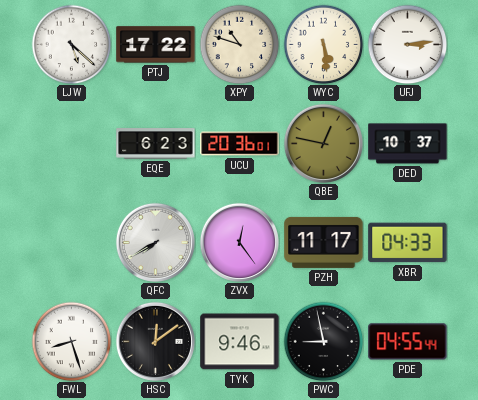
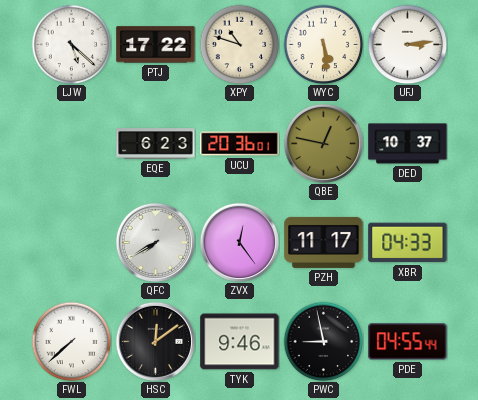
FWL: 8:27 -> 7:38
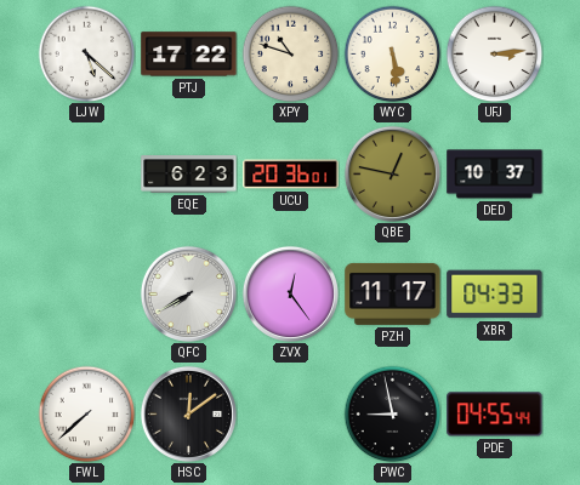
TYK: 9:46 -> none
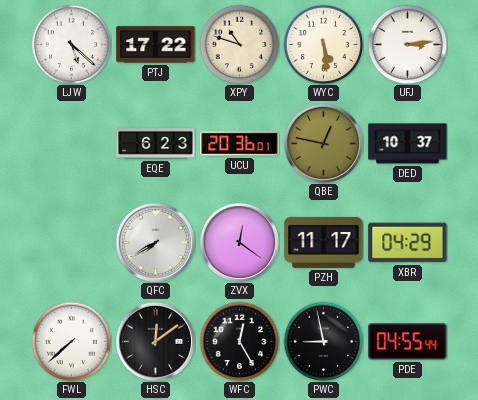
ZVX: 12:24 -> 12:21
XBR: 04:33 -> 04:29
WFC: none -> 12:25
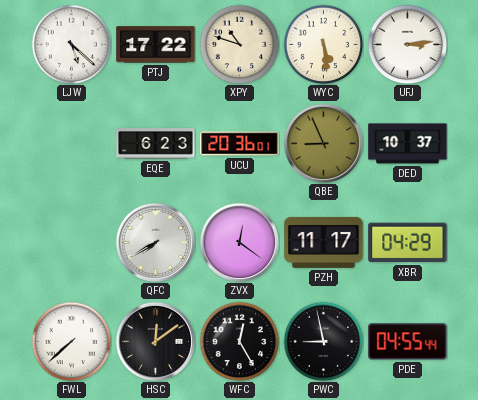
QBE: 12:47 -> 8:56
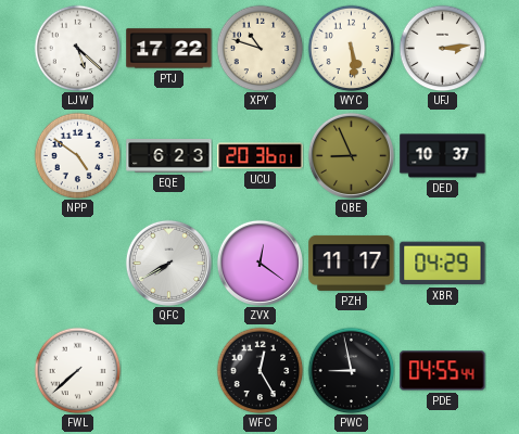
NPP: none -> 4:51
HSC: 12:09 -> none
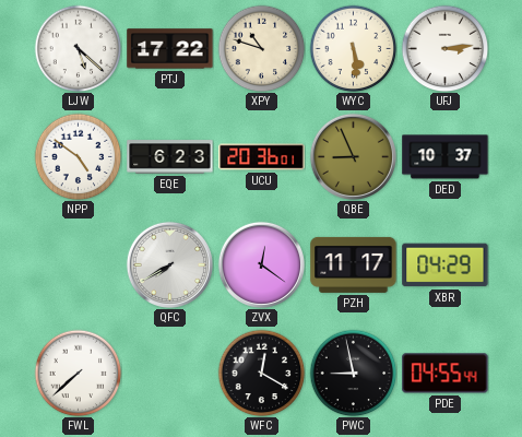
WFC: 12:25 -> 12:20
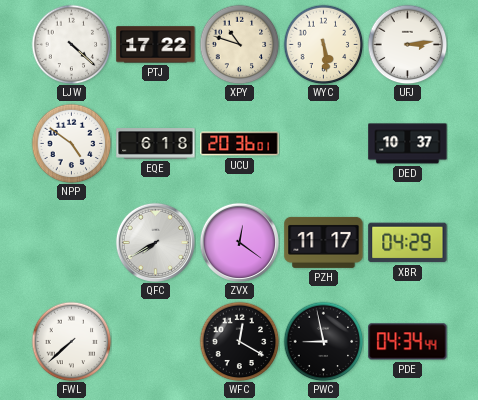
LJW: 5:22 -> 4:22
EQE: 6:23 -> 6:18
QBE: 8:56 -> none
PDE: 04:55 -> 04:34
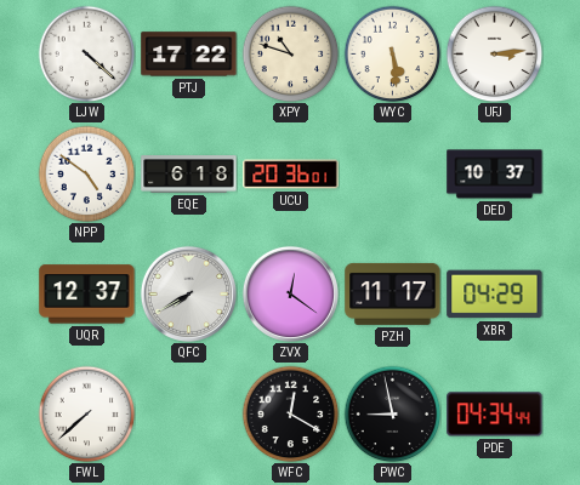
UQR: none -> 12:37
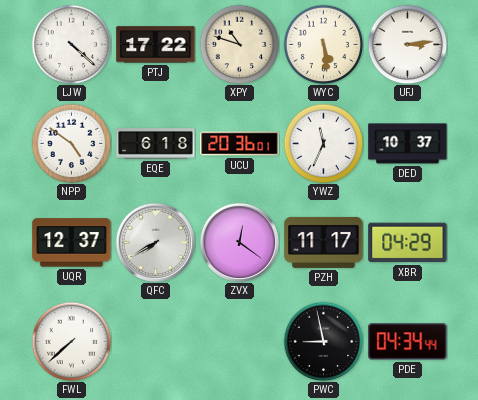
YWZ: none -> 11:34
WFC: 12:20 -> none
